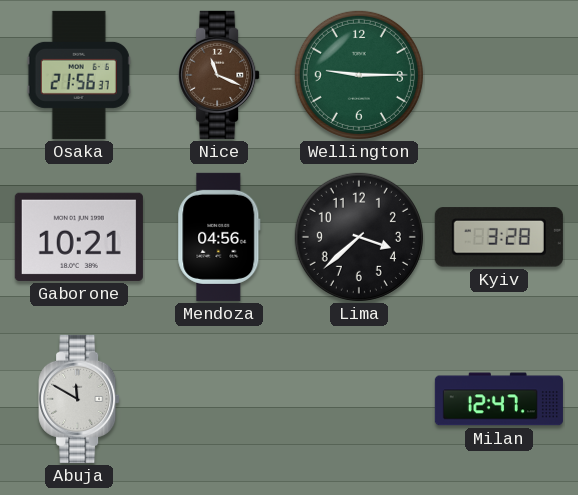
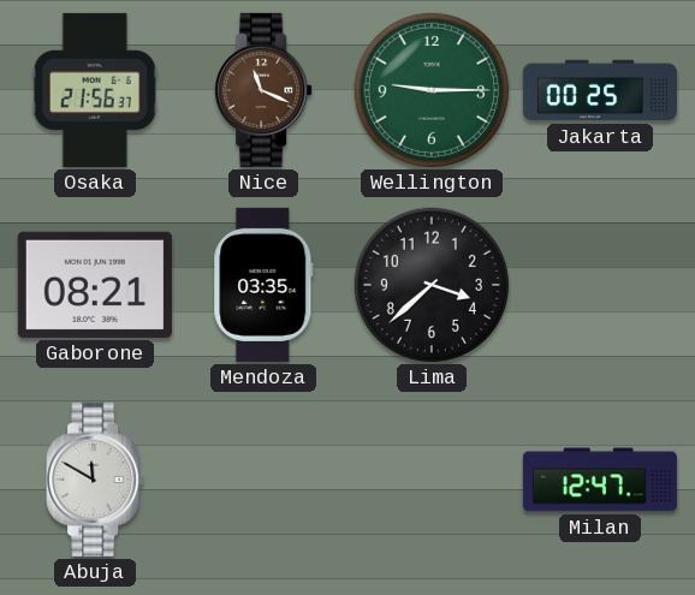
Jakarta: none -> 00:25
Gaborone: 10:21 -> 08:21
Mendoza: 04:56 -> 03:35
Kyiv: 3:28 -> none
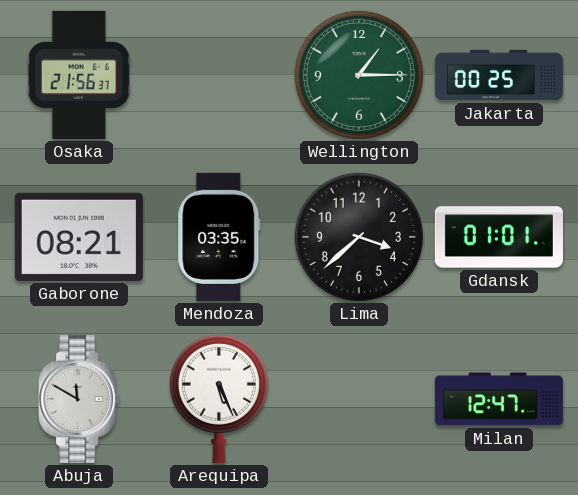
Nice: 11:19 -> none
Wellington: 9:15 -> 1:15
Gdansk: none -> 01:01
Arequipa: none -> 5:26
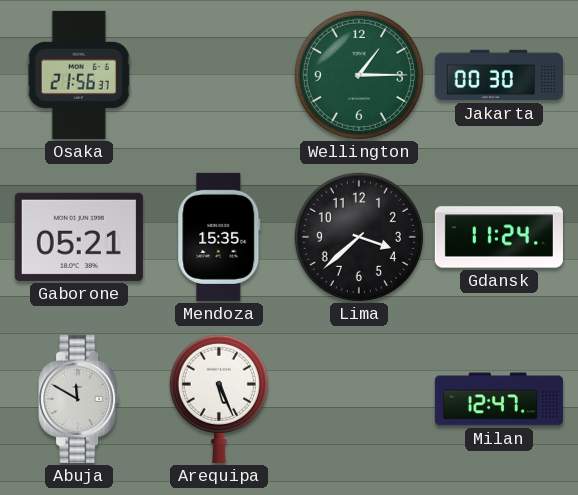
Jakarta: 00:25 -> 00:30
Gaborone: 08:21 -> 05:21
Mendoza: 03:35 -> 15:35
Gdansk: 01:01 -> 11:24
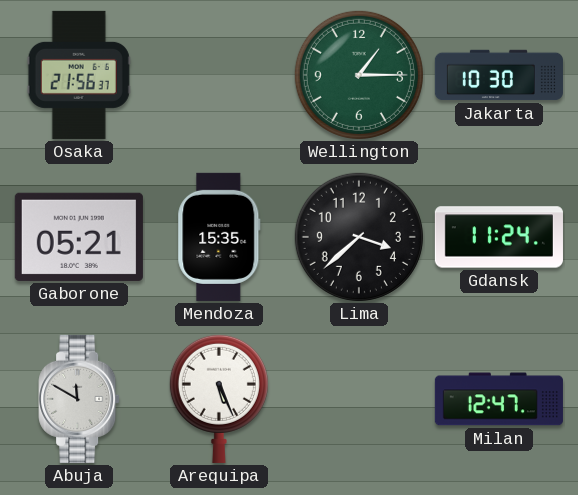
Jakarta: 00:30 -> 10:30
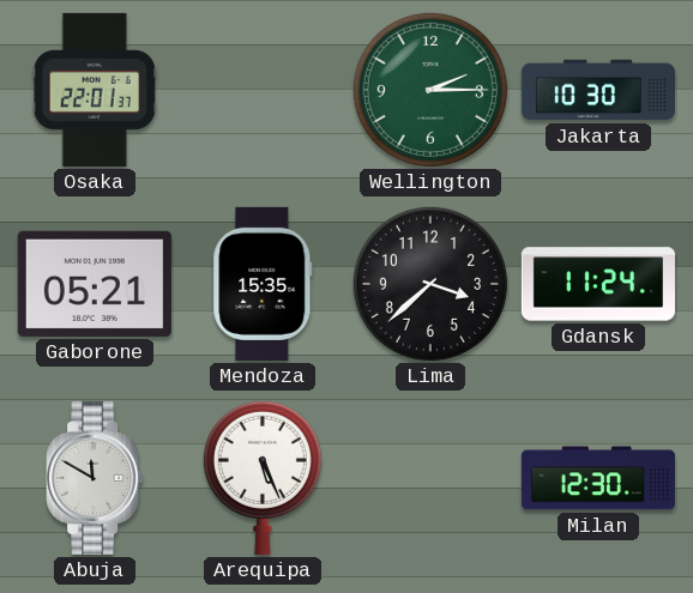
Osaka: 21:56 -> 22:01
Wellington: 1:15 -> 2:15
Milan: 12:47 -> 12:30
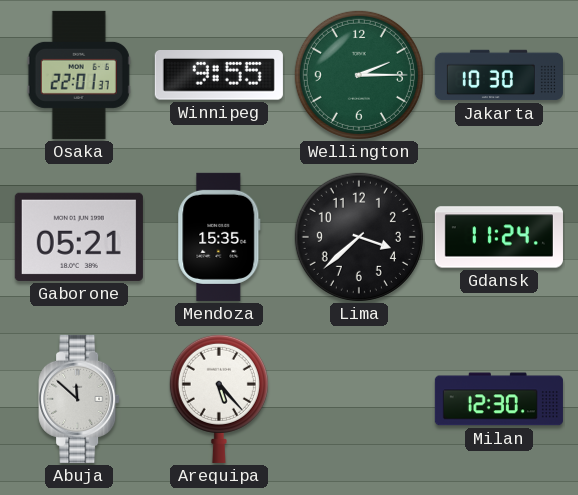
Winnipeg: none -> 9:55
Abuja: 11:50 -> 11:52
Arequipa: 5:26 -> 5:23
